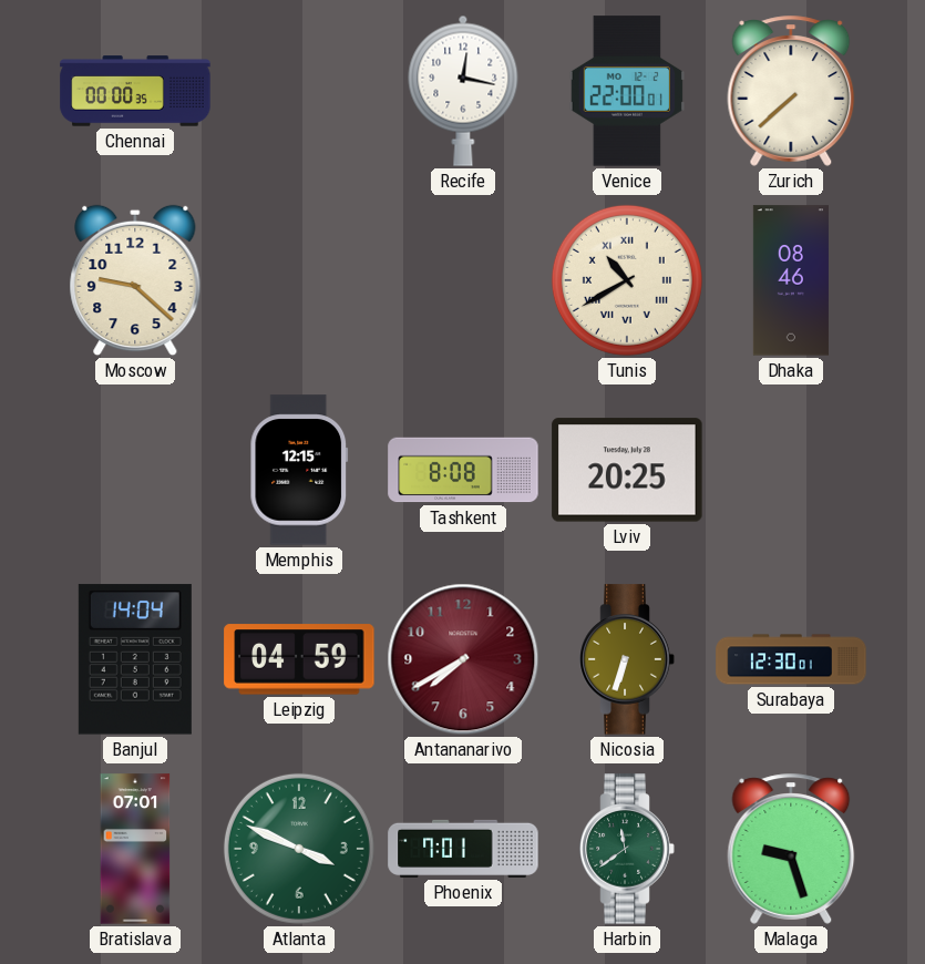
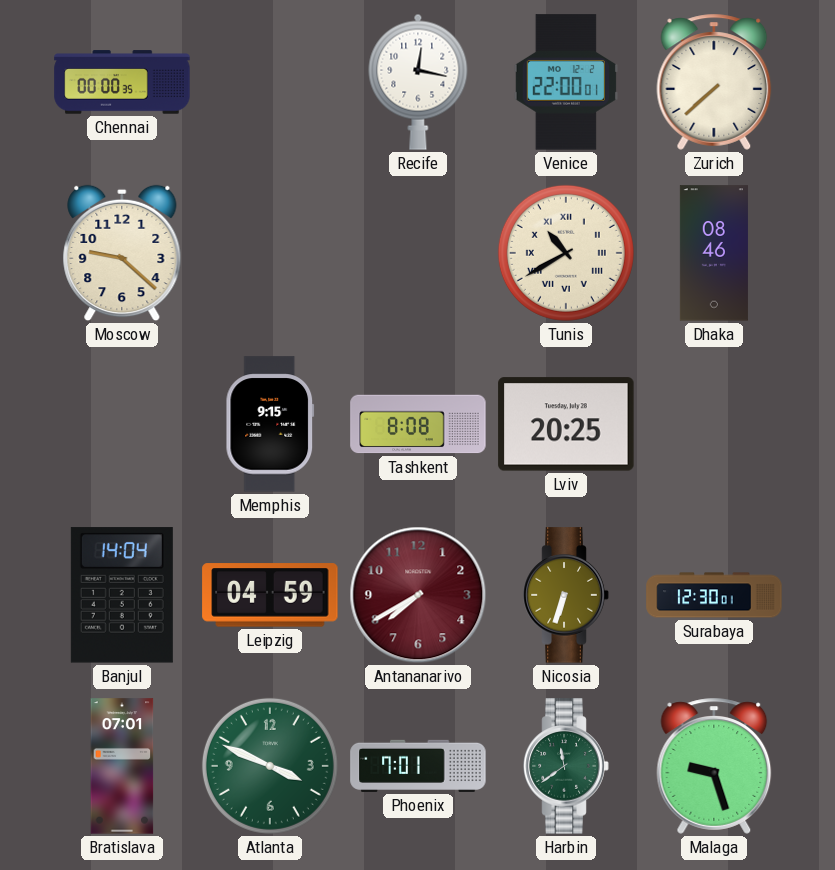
Memphis: 12:15 -> 9:15
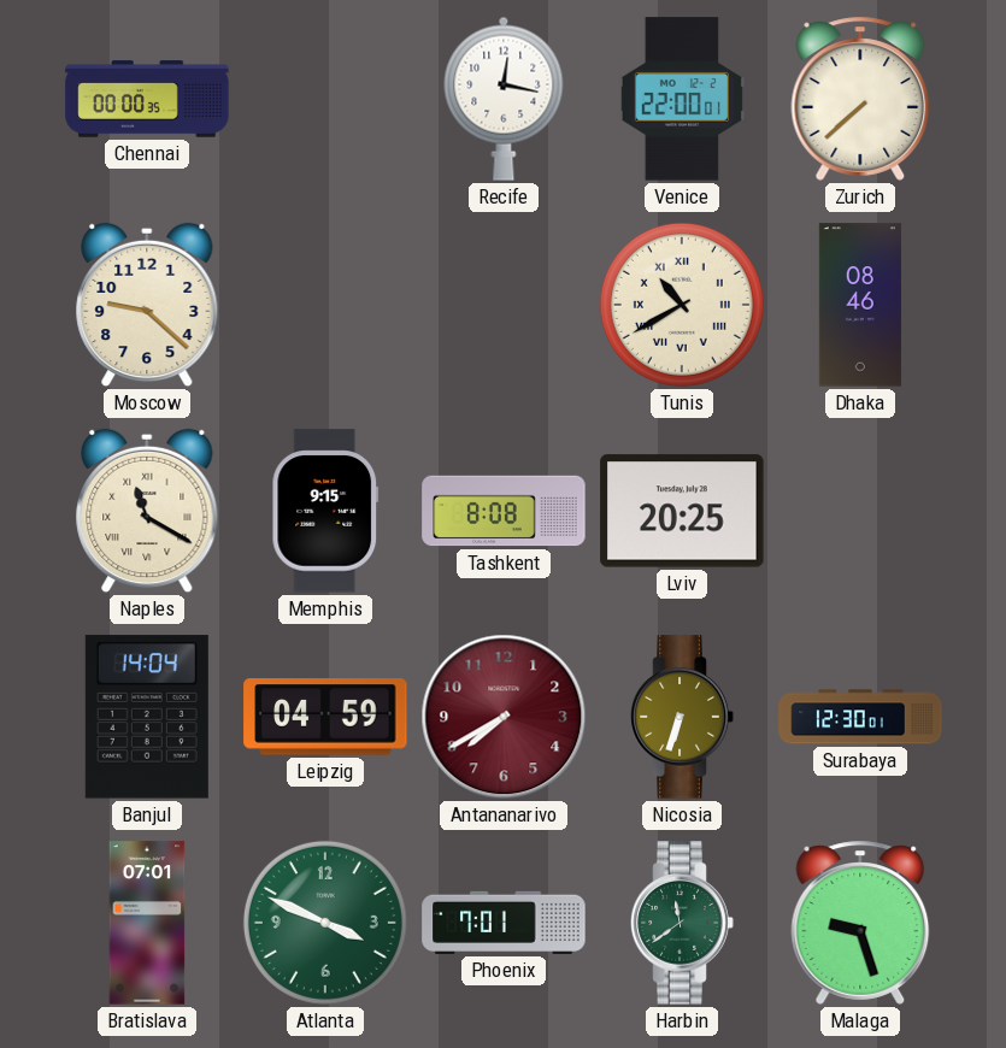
Naples: none -> 11:20
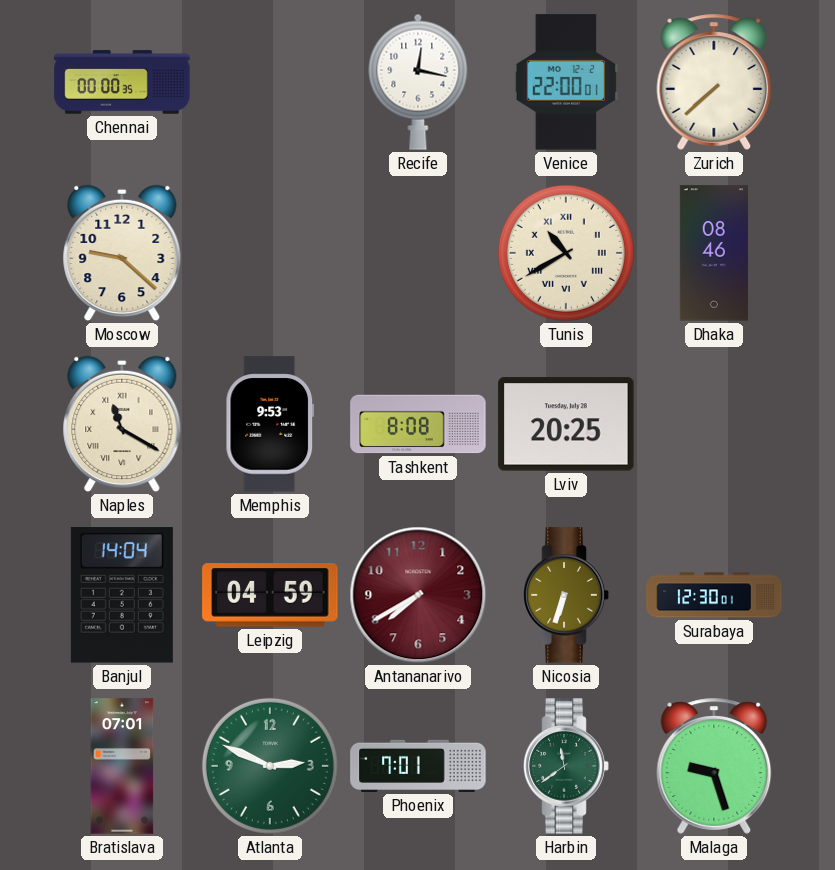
Memphis: 9:15 -> 9:53
Atlanta: 3:49 -> 2:49
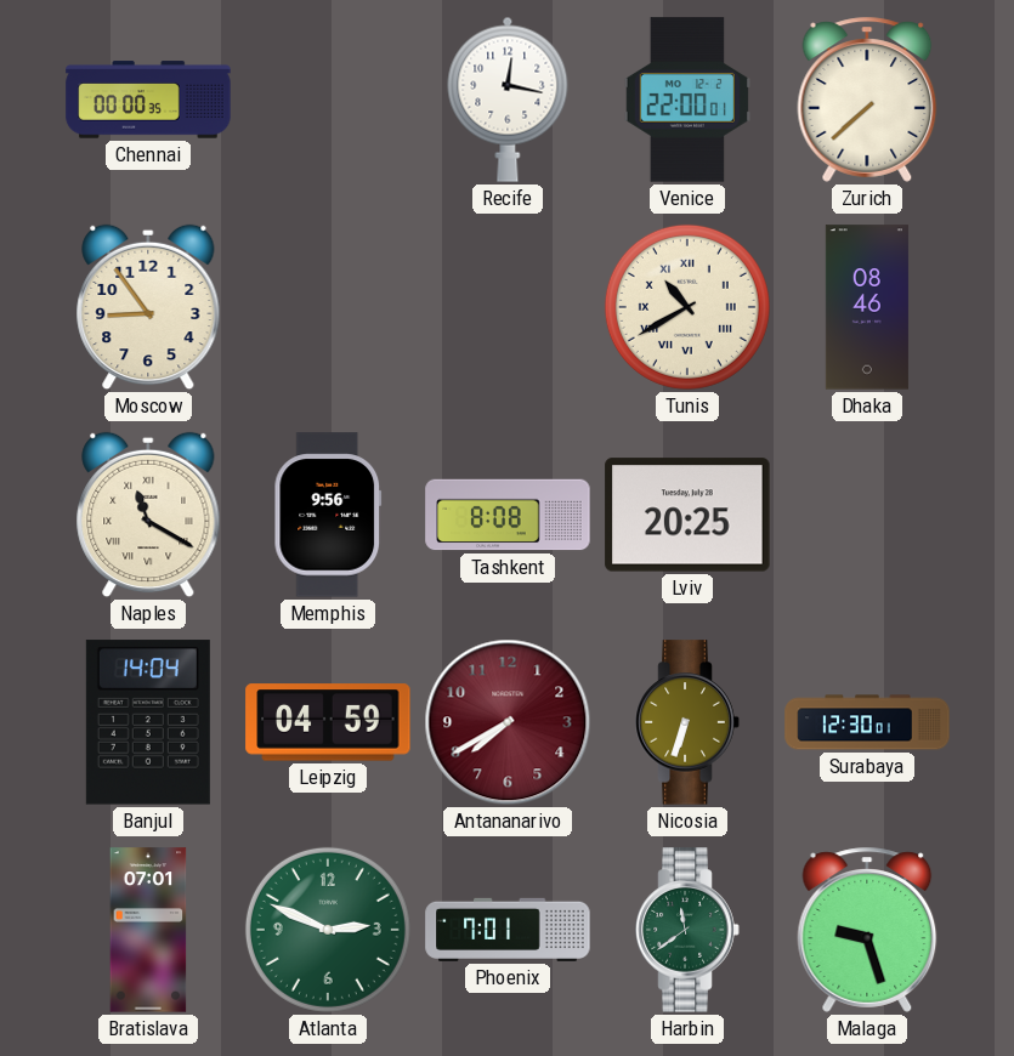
Moscow: 9:22 -> 8:54
Memphis: 9:53 -> 9:56
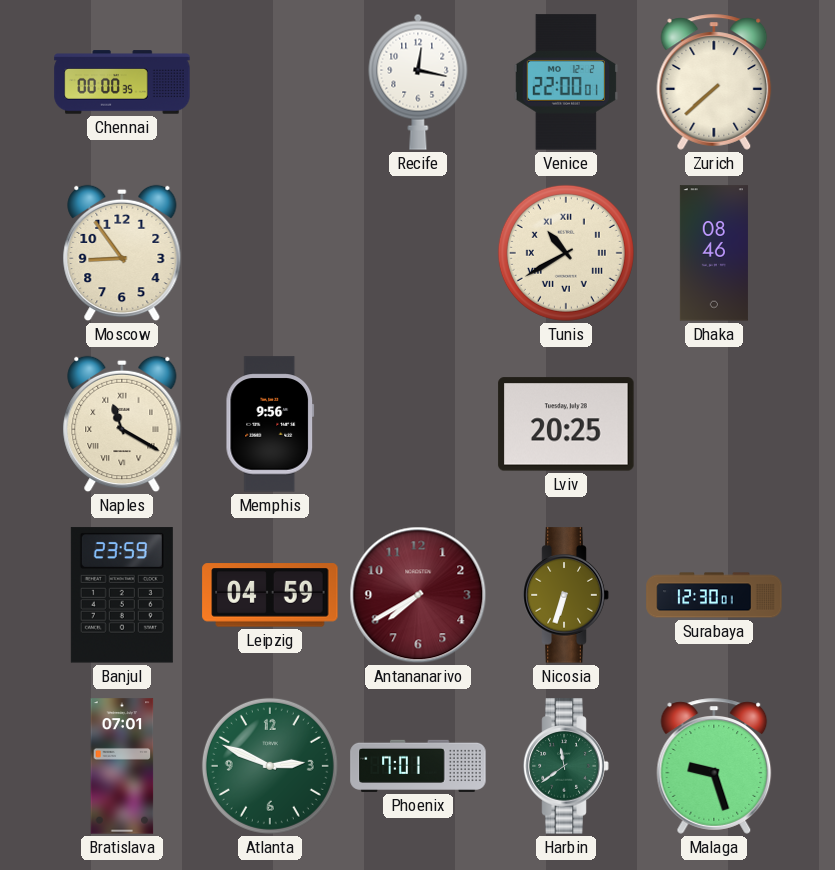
Tashkent: 8:08 -> none
Banjul: 14:04 -> 23:59
